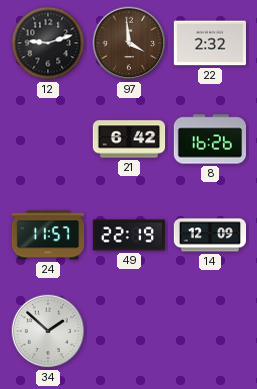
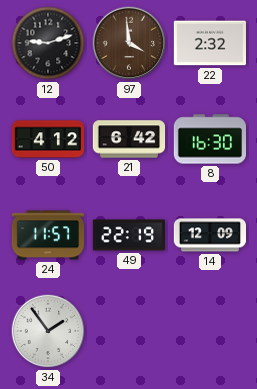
50: none -> 4:12
8: 16:26 -> 16:30
34: 1:52 -> 1:54
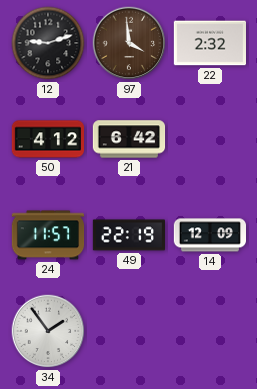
8: 16:30 -> none
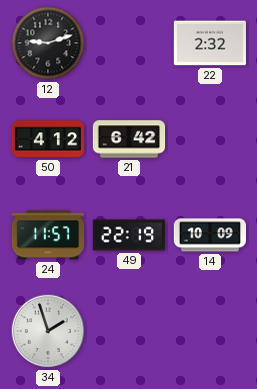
97: 3:59 -> none
14: 12:09 -> 10:09
34: 1:54 -> 1:57
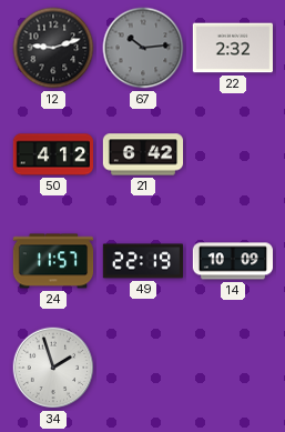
67: none -> 10:14
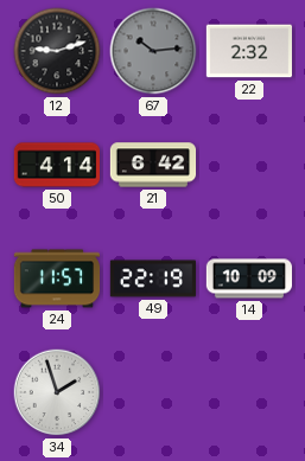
50: 4:12 -> 4:14
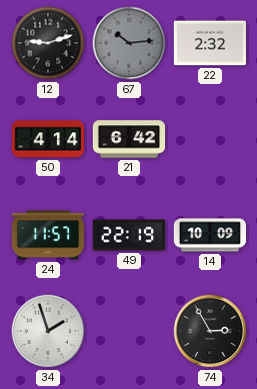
74: none -> 2:55
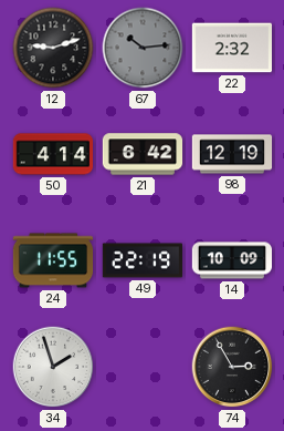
98: none -> 12:19
24: 11:57 -> 11:55
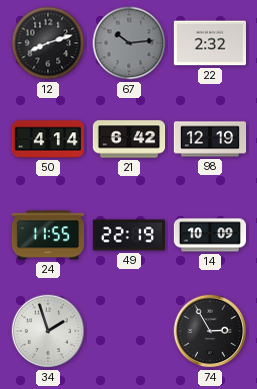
12: 9:12 -> 8:12
